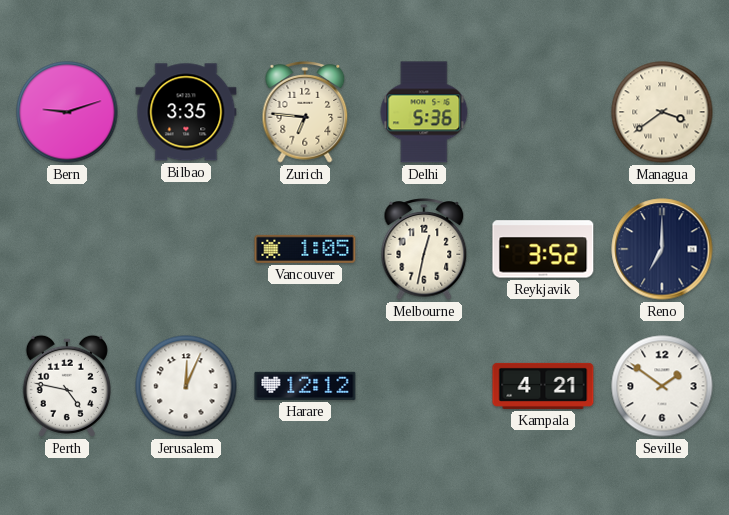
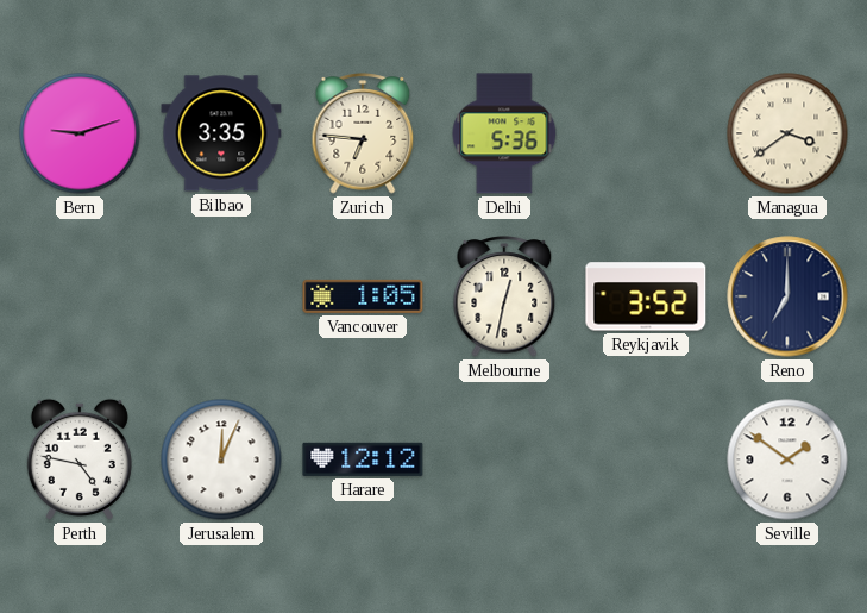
Kampala: 4:21 -> none
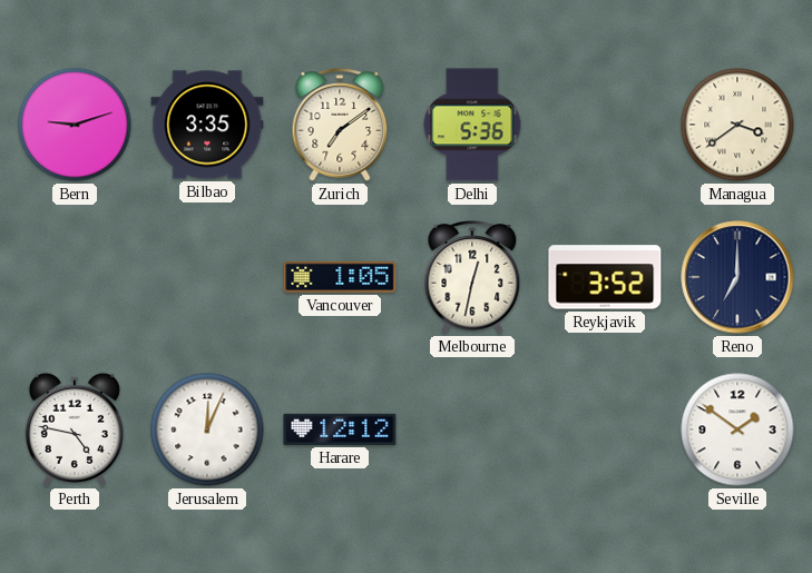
Zurich: 6:46 -> 7:09
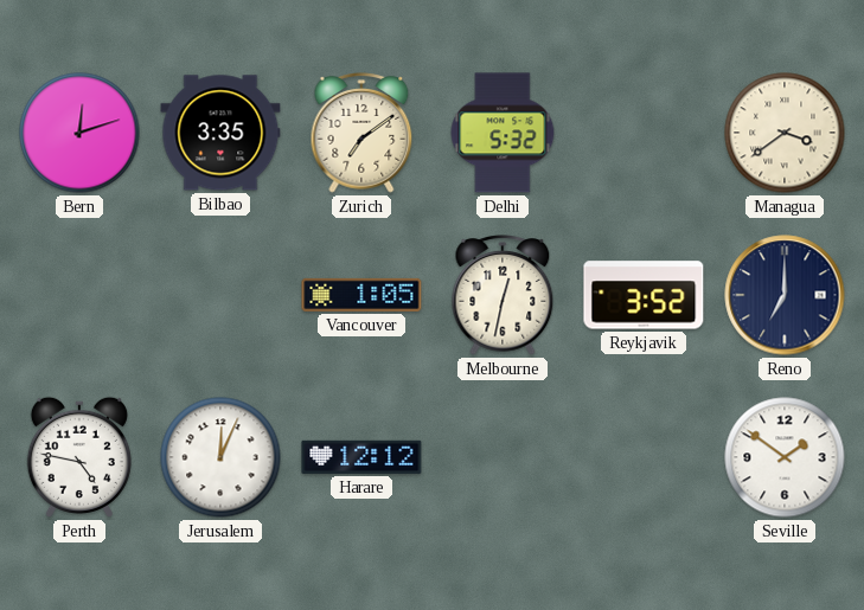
Bern: 9:12 -> 12:12
Delhi: 5:36 -> 5:32
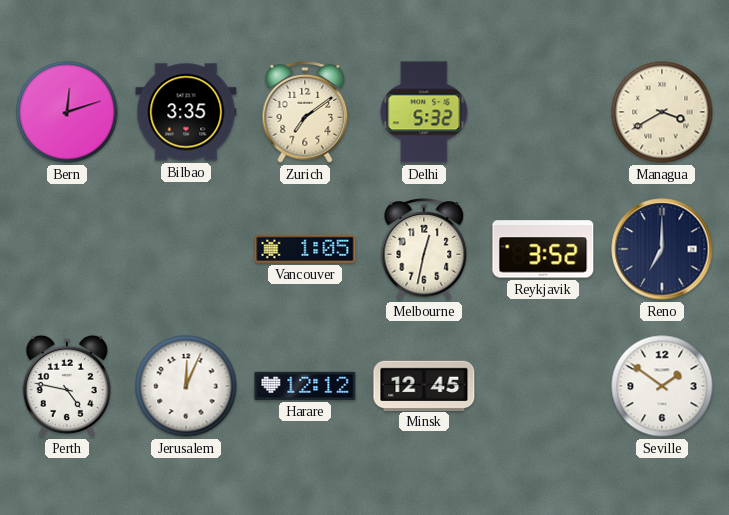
Managua: 3:39 -> 3:40
Minsk: none -> 12:45
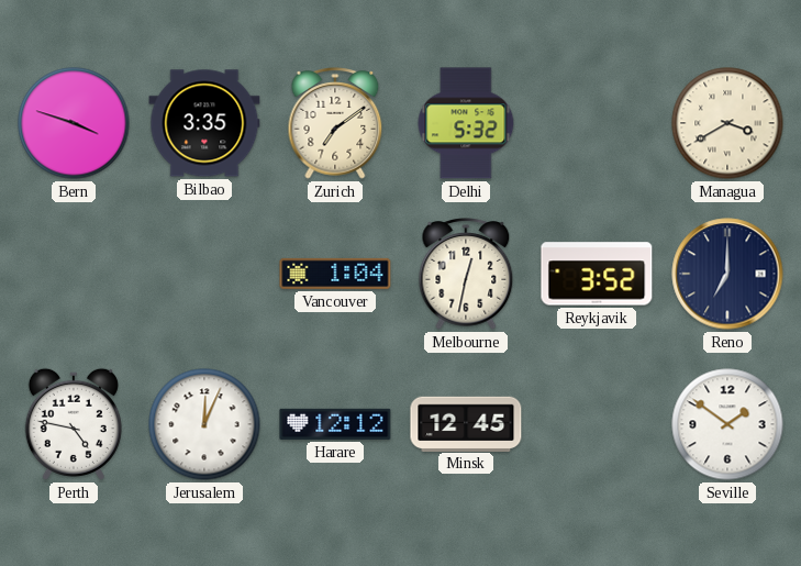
Bern: 12:12 -> 3:48
Vancouver: 1:05 -> 1:04
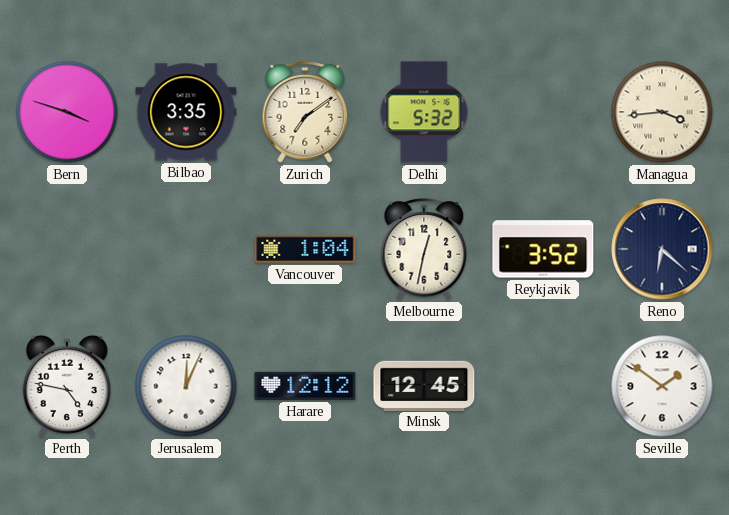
Managua: 3:40 -> 3:44
Reno: 7:00 -> 6:22
